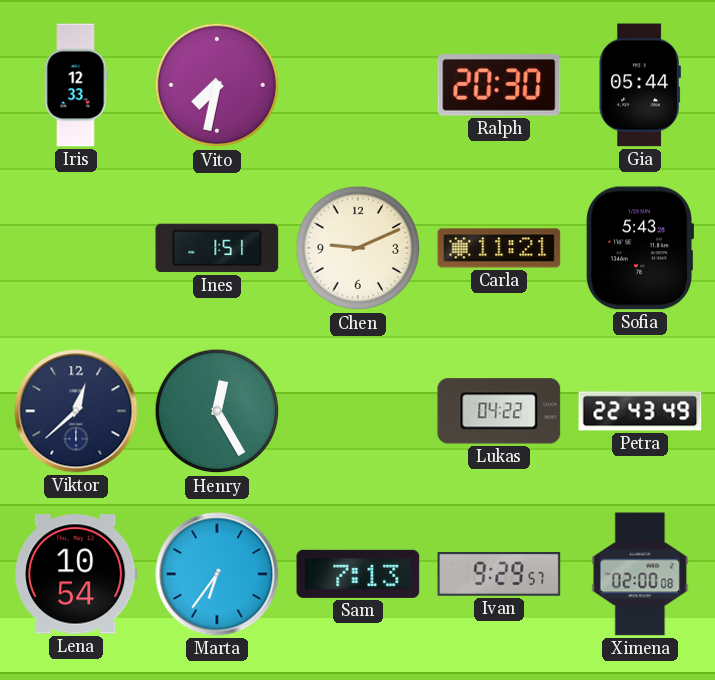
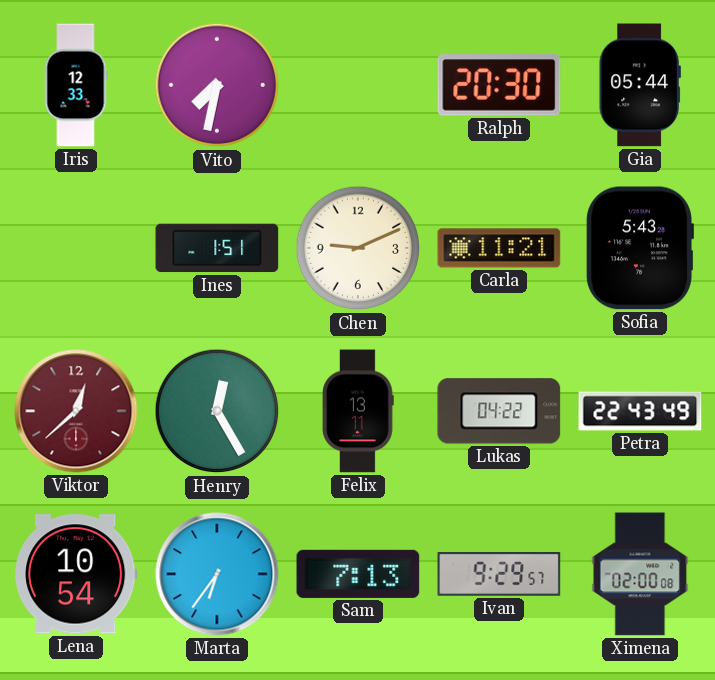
Viktor dial: navy -> burgundy
Felix: none -> 13:11
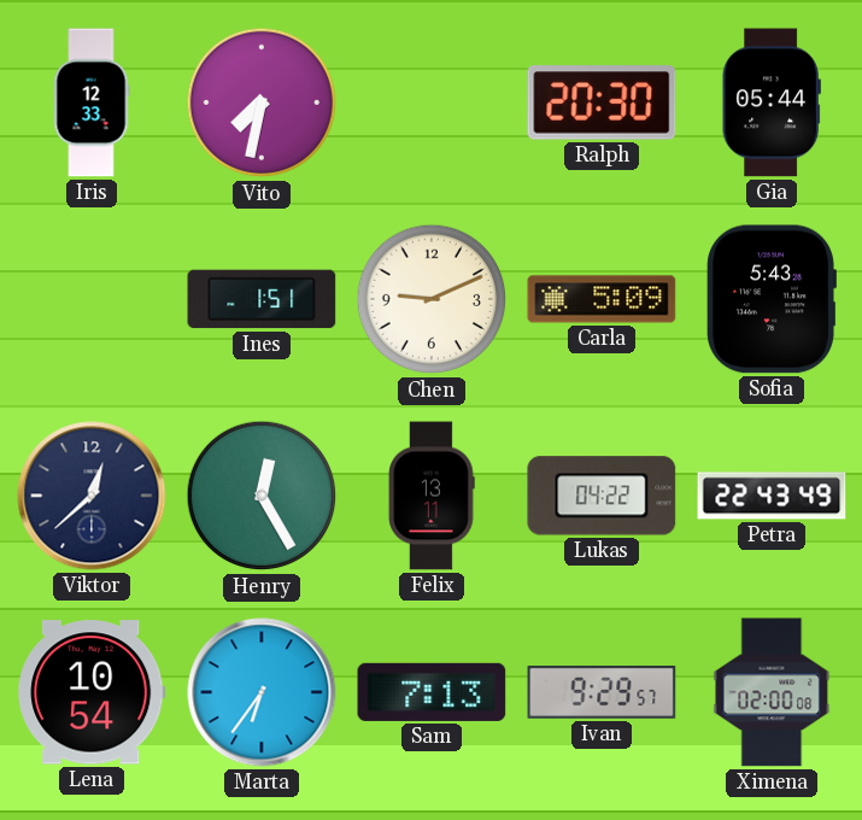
Carla: 11:21 -> 5:09
Viktor dial: burgundy -> navy
